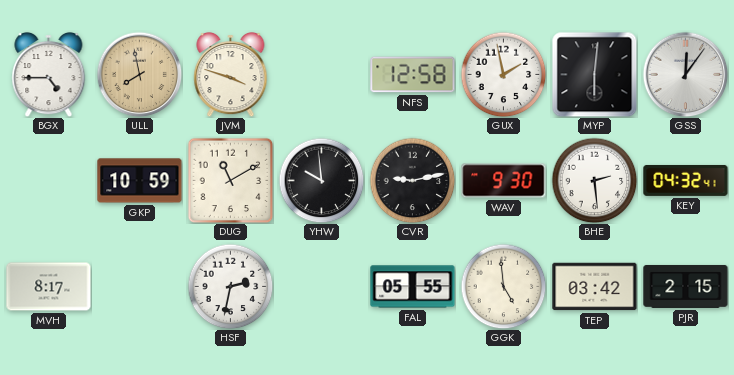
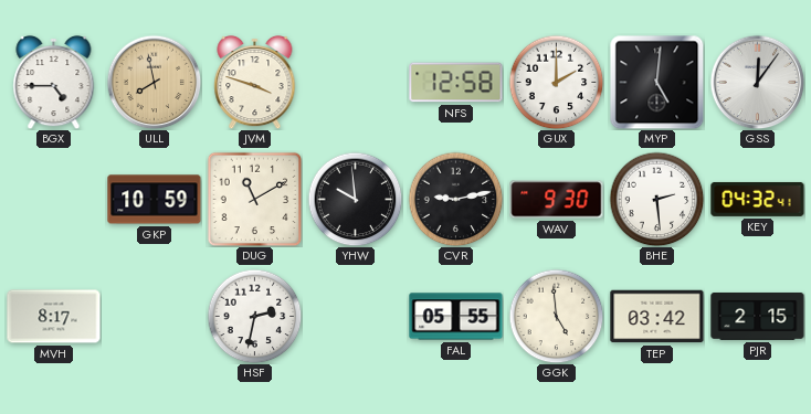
GUX: 1:58 -> 2:00
MYP: 6:01 -> 5:01
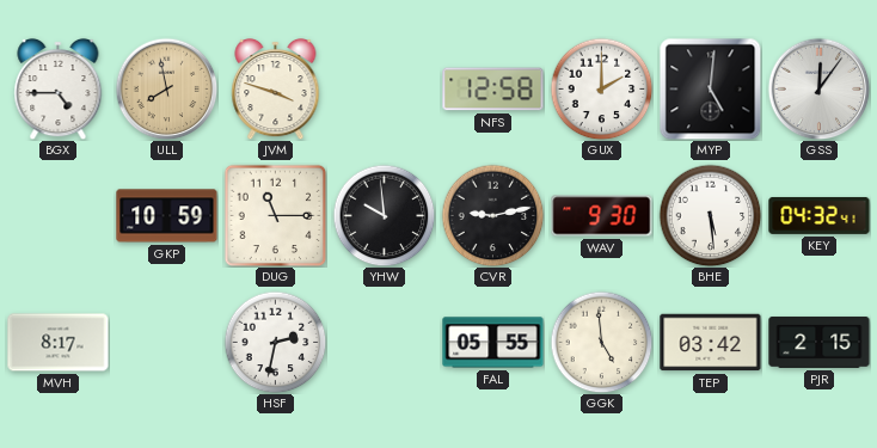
DUG: 11:10 -> 11:15
BHE: 2:29 -> 5:29
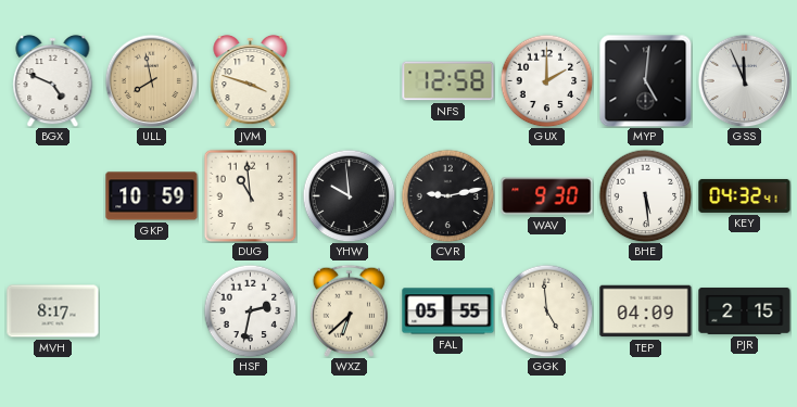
BGX: 4:45 -> 4:49
GSS: 12:06 -> 11:56
DUG: 11:15 -> 10:59
WXZ: none -> 6:38
TEP: 03:42 -> 04:09
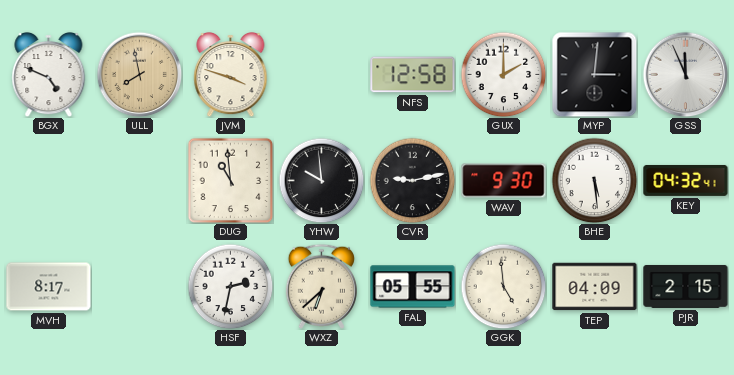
MYP: 5:01 -> 3:01
GKP: 10:59 -> none
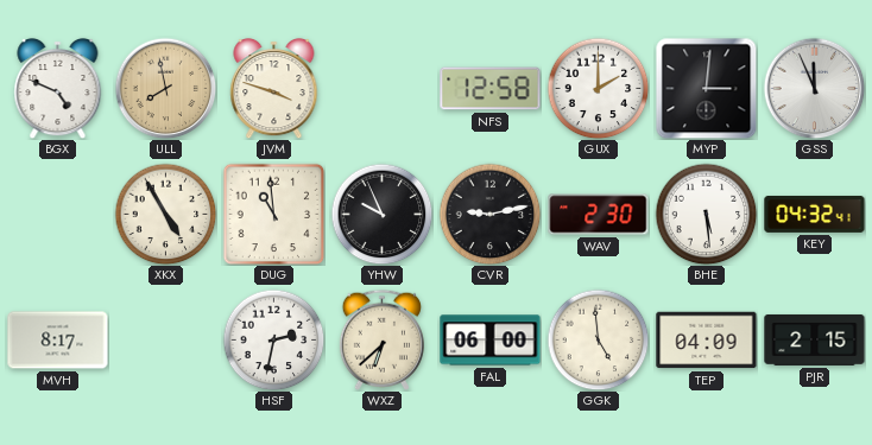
XKX: none -> 4:55
YHW: 9:59 -> 9:56
WAV: 9:30 -> 2:30
FAL: 05:55 -> 06:00
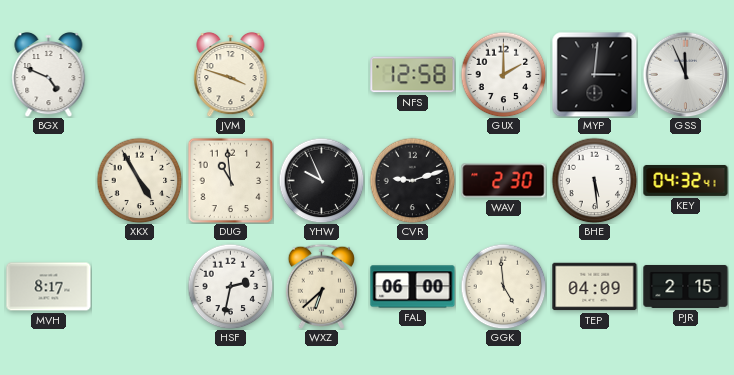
ULL: 7:58 -> none
CVR: 9:13 -> 9:12
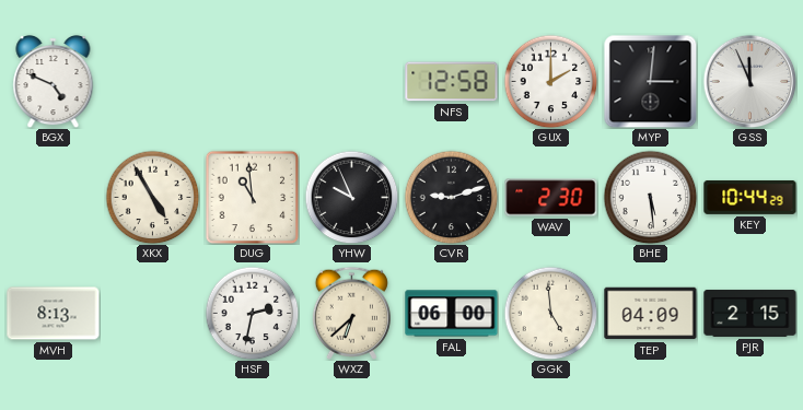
JVM: 3:48 -> none
KEY: 04:32 -> 10:44
MVH: 8:17 -> 8:13
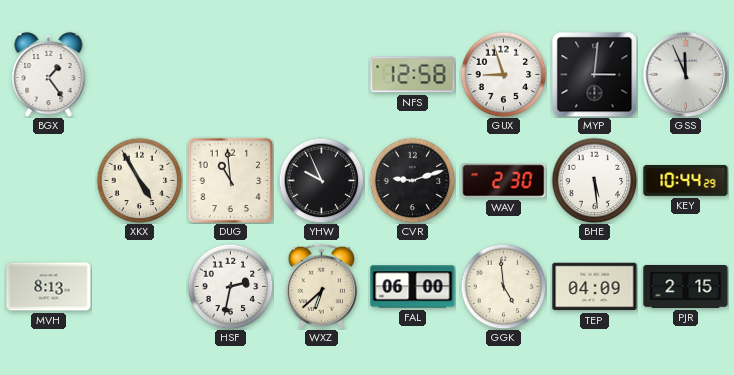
BGX: 4:49 -> 1:24
GUX: 2:00 -> 8:57
